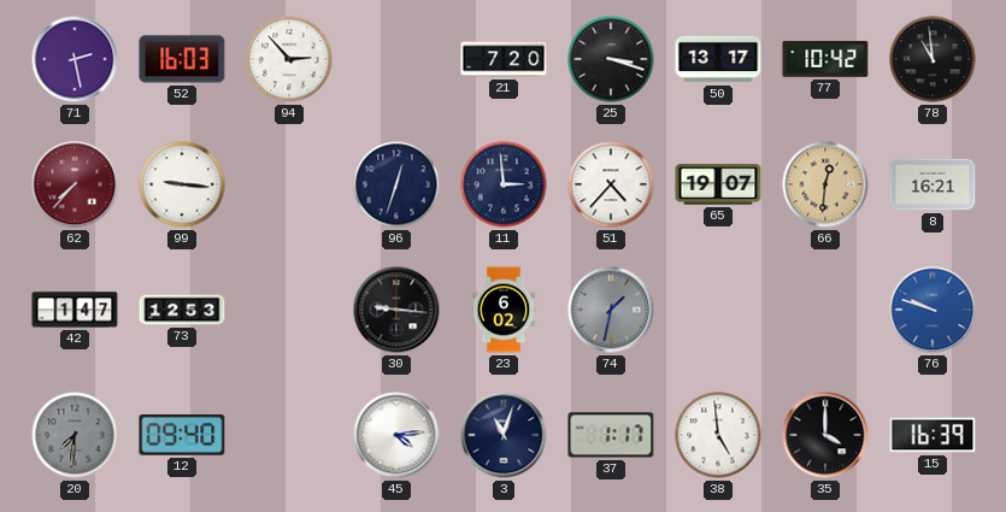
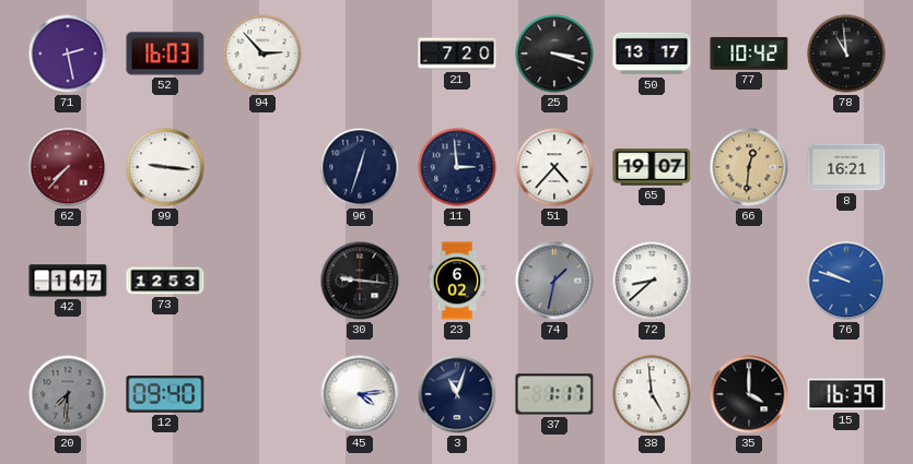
72: none -> 8:38
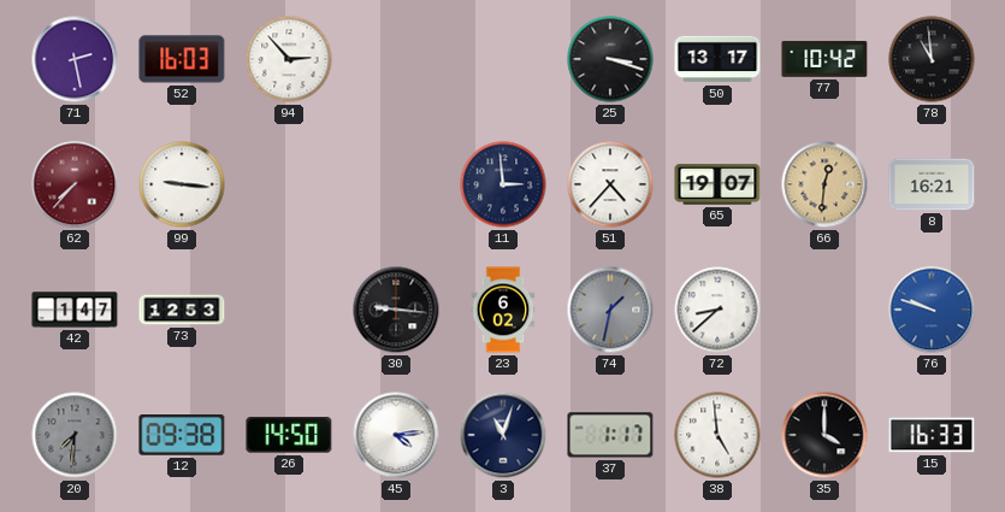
21: 7:20 -> none
96: 12:33 -> none
12: 09:40 -> 09:38
26: none -> 14:50
15: 16:39 -> 16:33
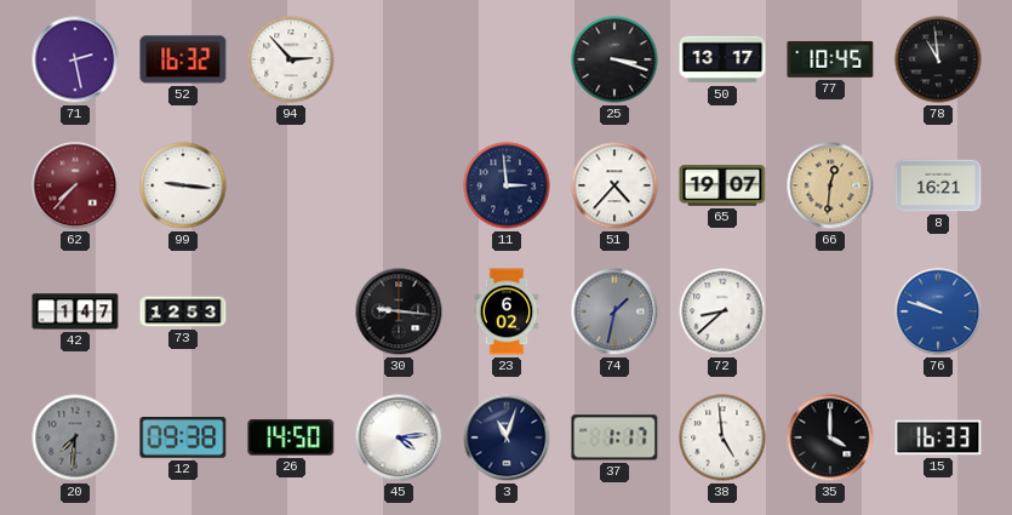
52: 16:03 -> 16:32
77: 10:42 -> 10:45
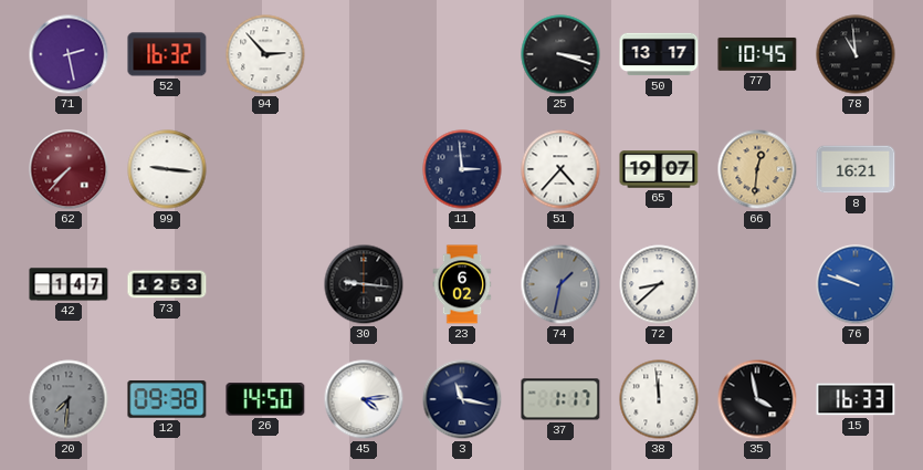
3: 11:03 -> 11:17
38: 4:59 -> 11:59
35: 4:00 -> 3:58
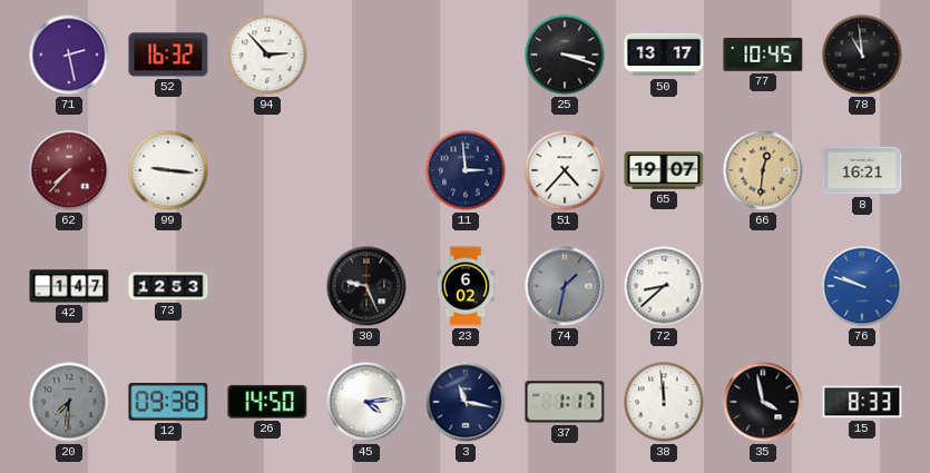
30: 9:16 -> 9:26
15: 16:33 -> 8:33
